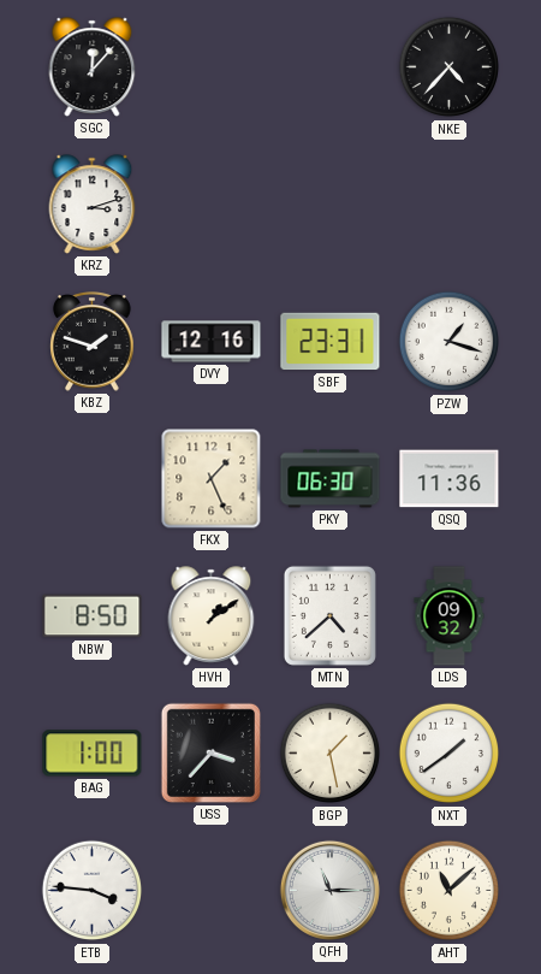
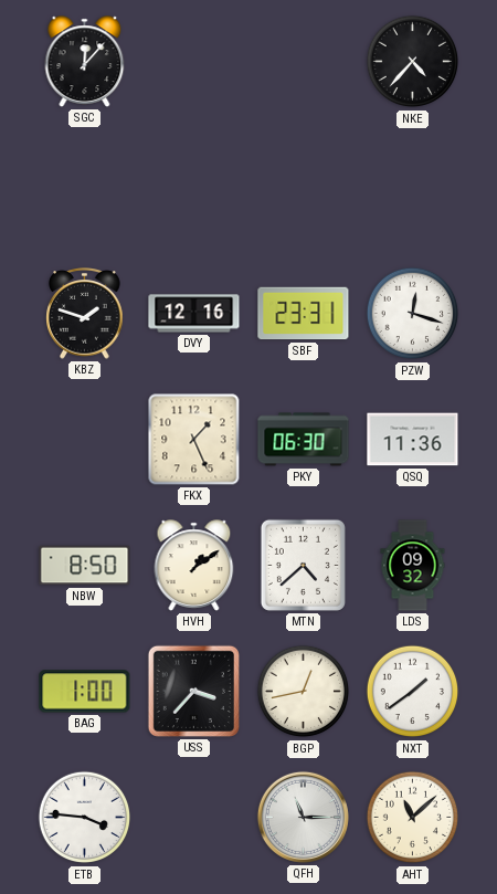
KRZ: 3:12 -> none
PZW: 1:18 -> 12:18
BGP: 1:28 -> 12:43
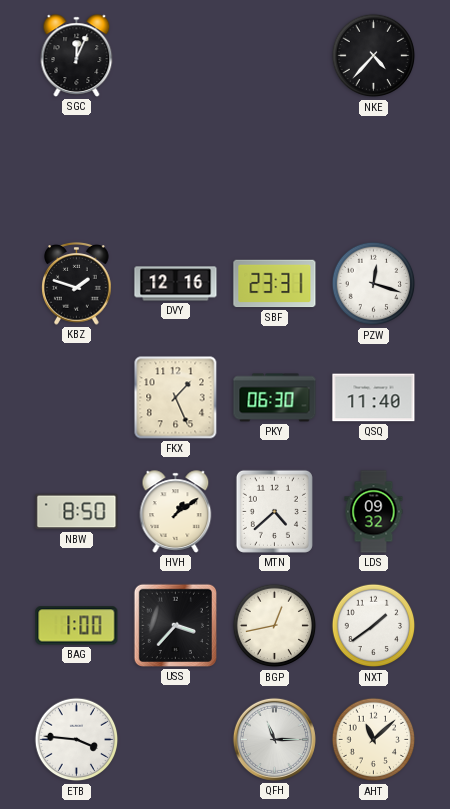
SGC: 12:07 -> 12:04
QSQ: 11:36 -> 11:40
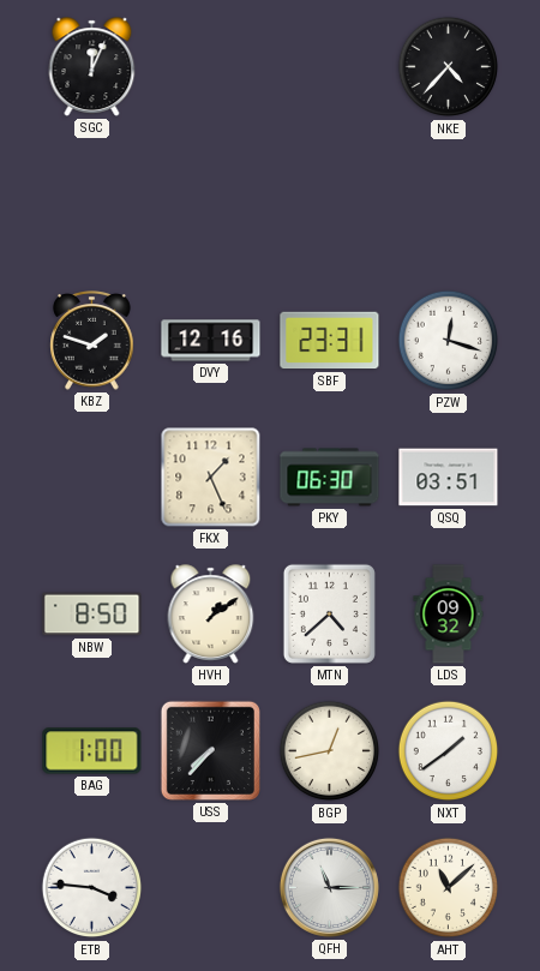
QSQ: 11:40 -> 03:51
USS: 3:37 -> 7:37
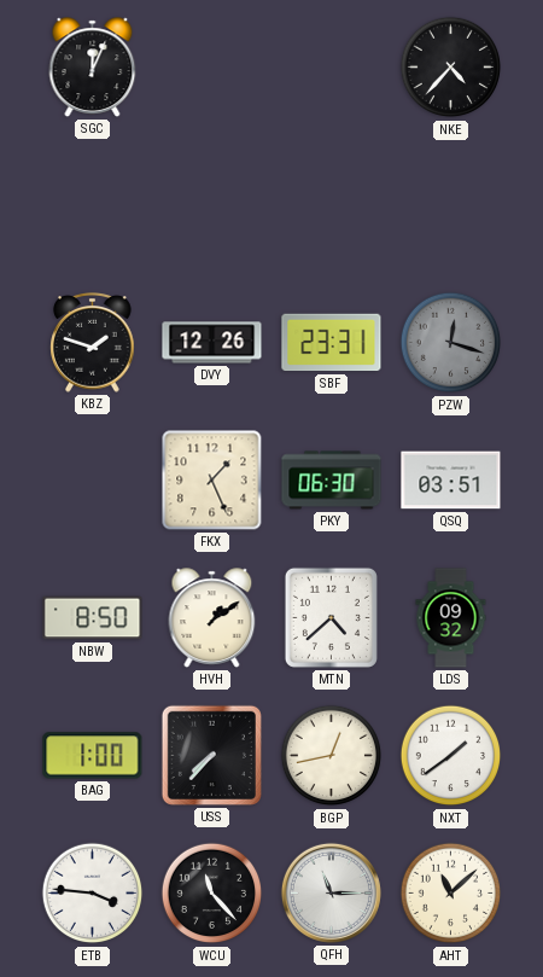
DVY: 12:16 -> 12:26
PZW dial: white -> grey
WCU: none -> 11:23
